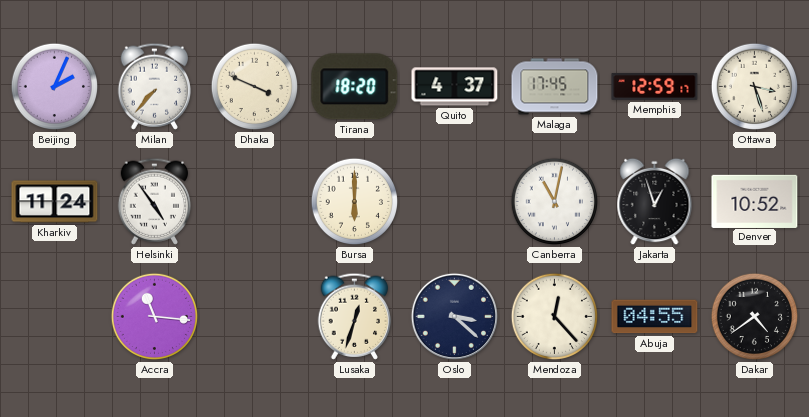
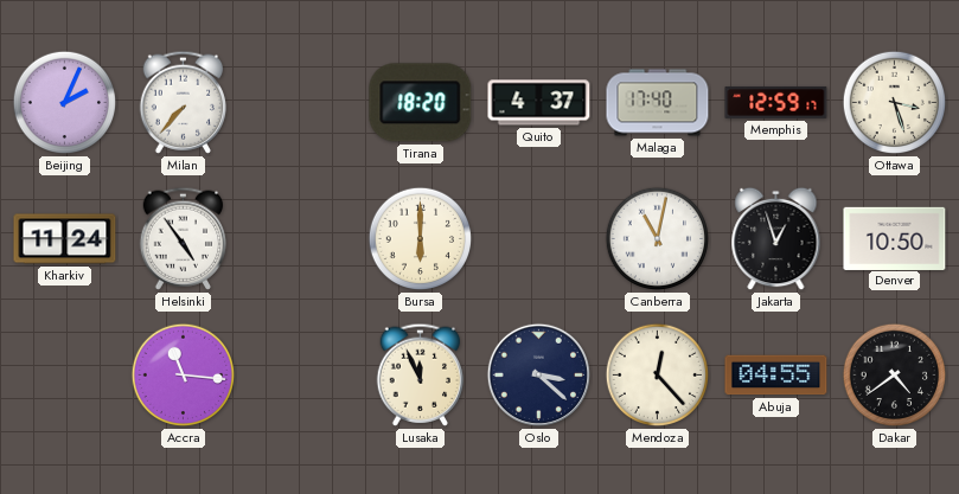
Dhaka: 3:49 -> none
Malaga: 17:45 -> 17:40
Denver: 10:52 -> 10:50
Lusaka: 12:33 -> 11:56
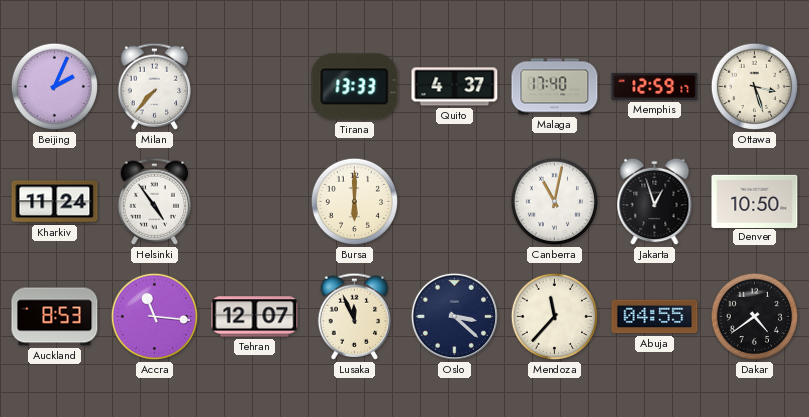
Tirana: 18:20 -> 13:33
Auckland: none -> 8:53
Tehran: none -> 12:07
Mendoza: 12:23 -> 11:37
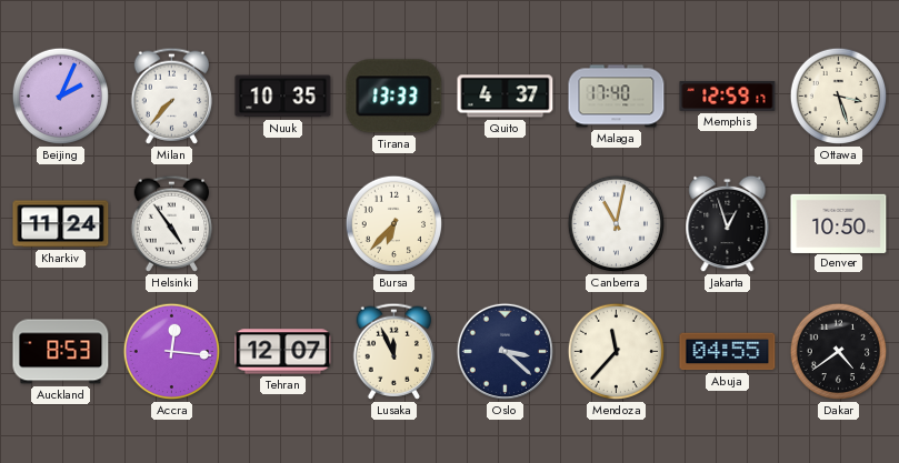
Nuuk: none -> 10:35
Bursa: 6:00 -> 6:37
Accra: 11:16 -> 12:16
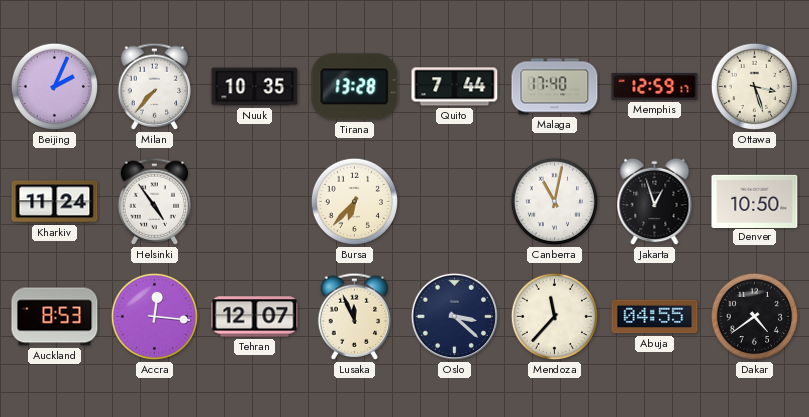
Tirana: 13:33 -> 13:28
Quito: 4:37 -> 7:44
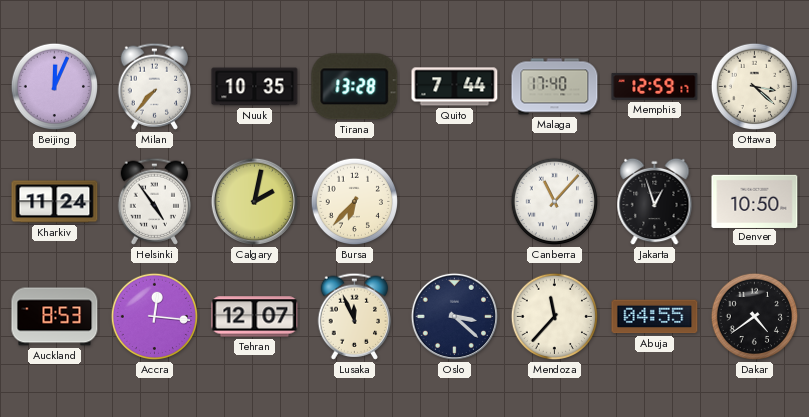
Beijing: 2:04 -> 12:04
Ottawa: 3:27 -> 3:22
Calgary: none -> 2:02
Canberra: 11:02 -> 11:07
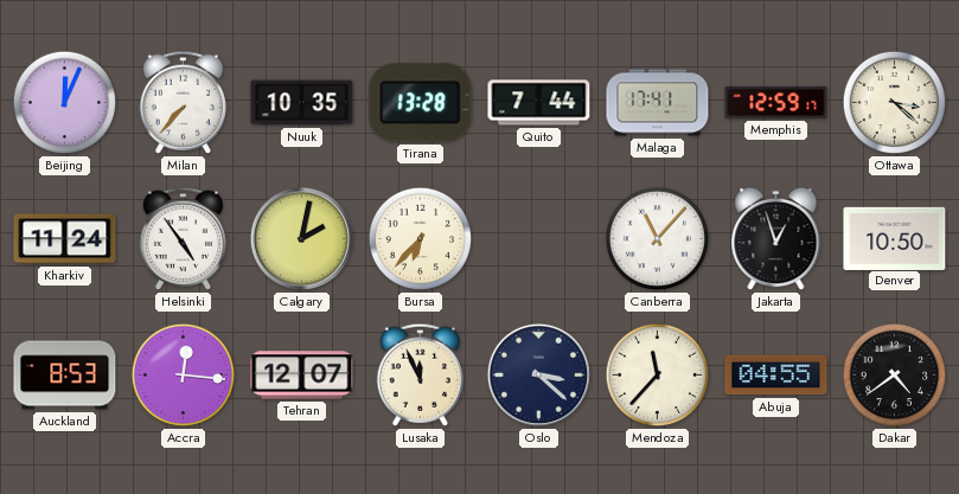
Malaga: 17:40 -> 17:41
